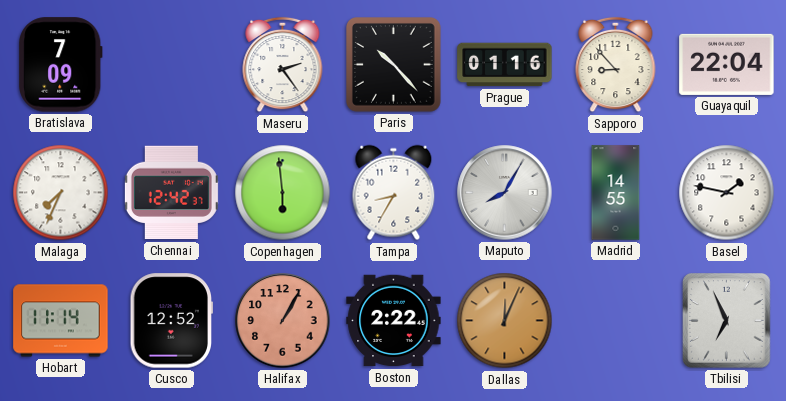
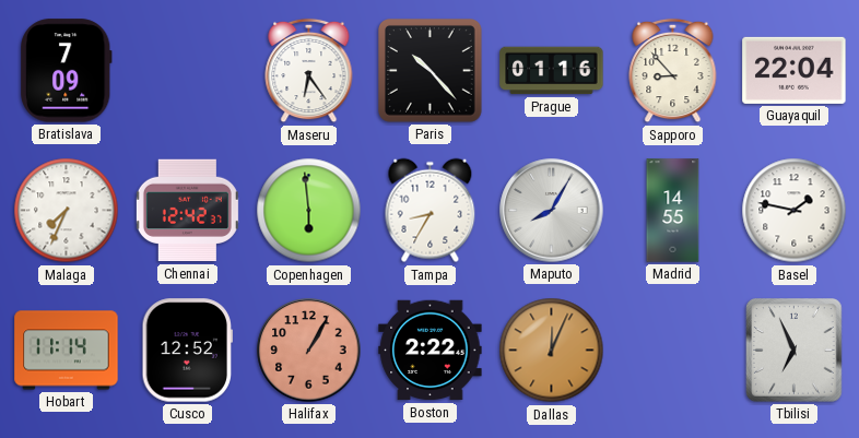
Maseru: 2:24 -> 6:24
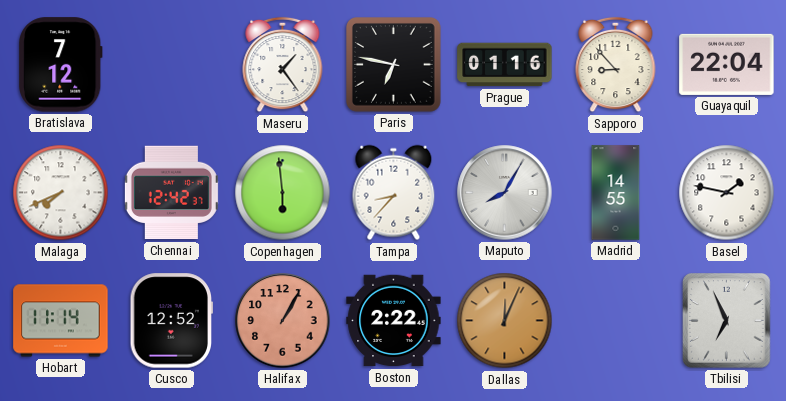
Bratislava: 7:09 -> 7:12
Maseru: 6:24 -> 1:24
Paris: 10:23 -> 6:47
Malaga: 7:34 -> 7:41
Tampa: 8:35 -> 8:37
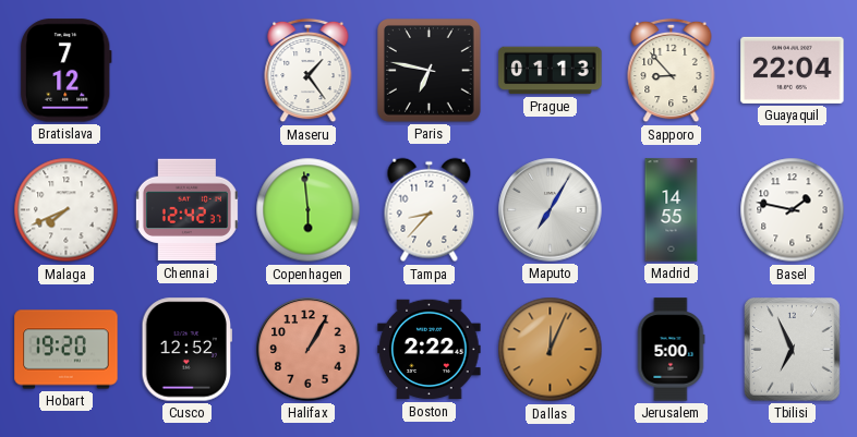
Prague: 01:16 -> 01:13
Maputo: 8:05 -> 7:05
Hobart: 11:14 -> 19:20
Jerusalem: none -> 5:00
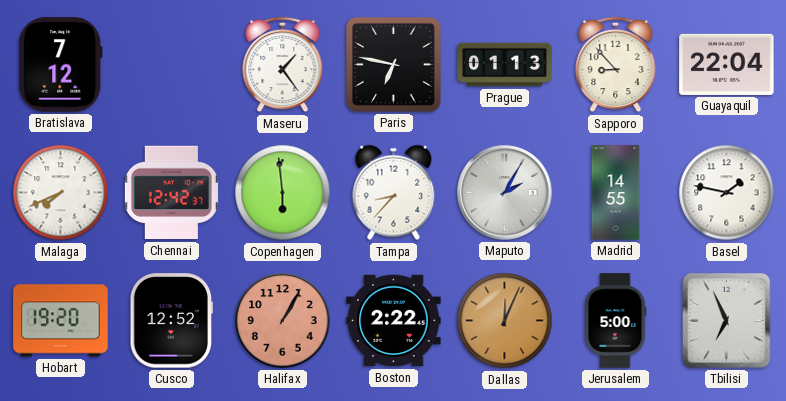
Maputo: 7:05 -> 2:05
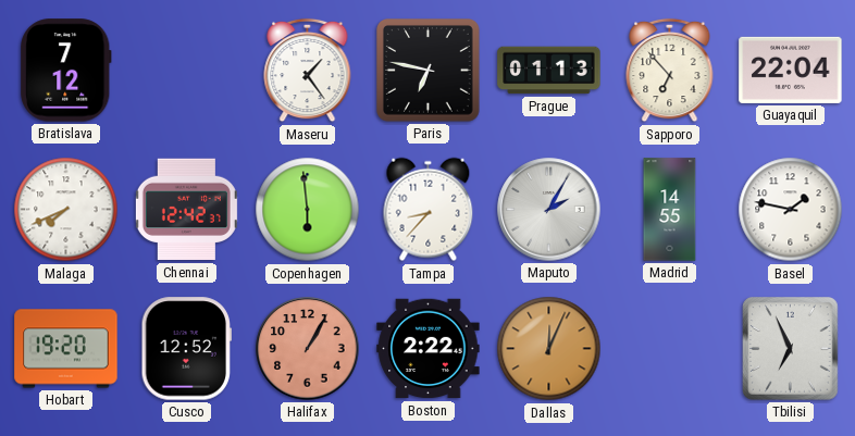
Sapporo: 8:53 -> 6:53
Jerusalem: 5:00 -> none
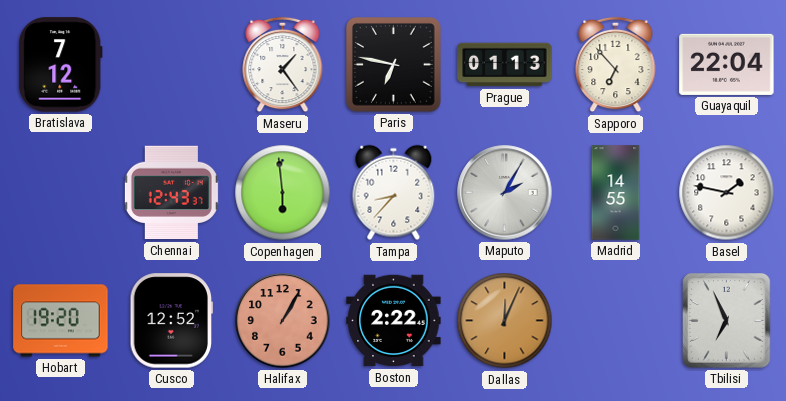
Malaga: 7:41 -> none
Chennai: 12:42 -> 12:43
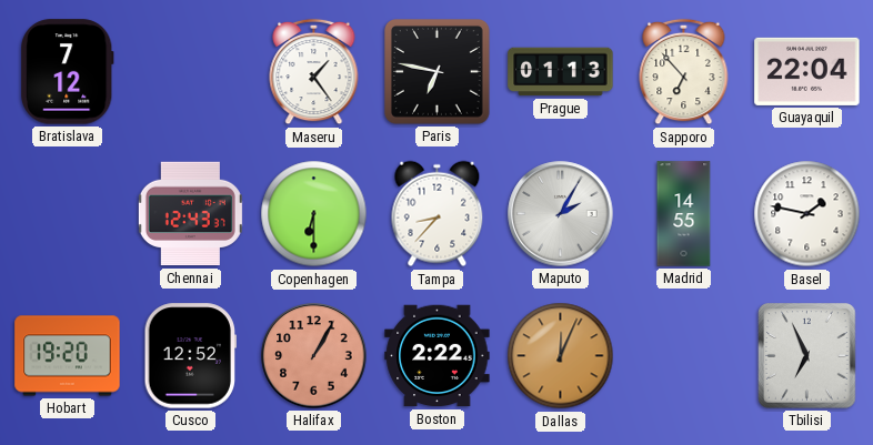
Copenhagen: 5:59 -> 6:30
